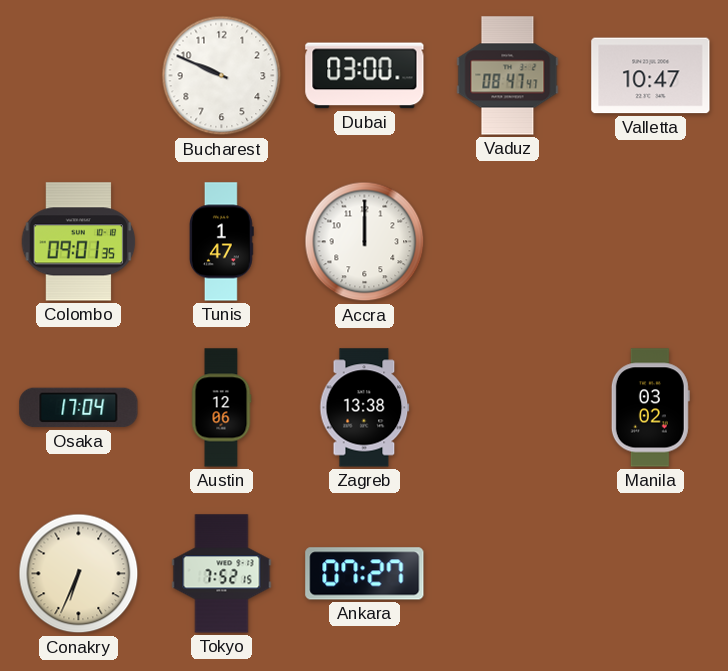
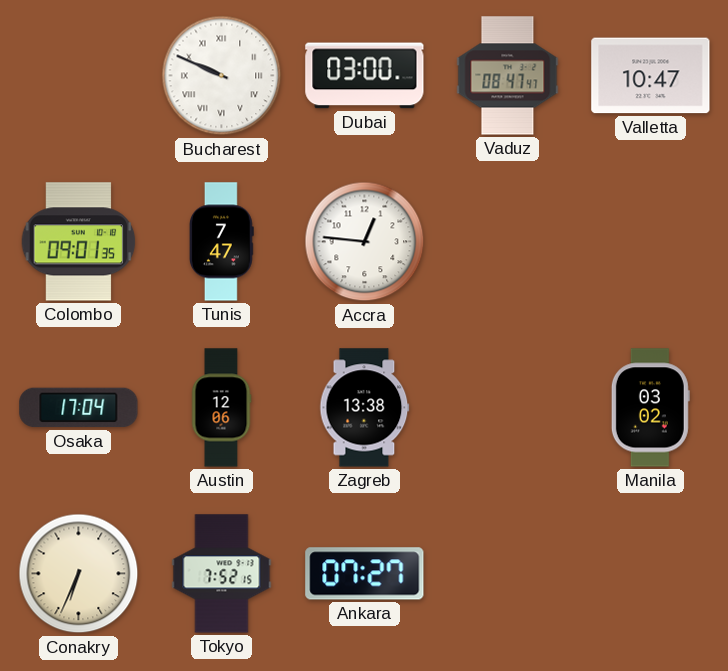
Bucharest numerals: Arabic -> Roman
Tunis: 1:47 -> 7:47
Accra: 12:00 -> 12:46
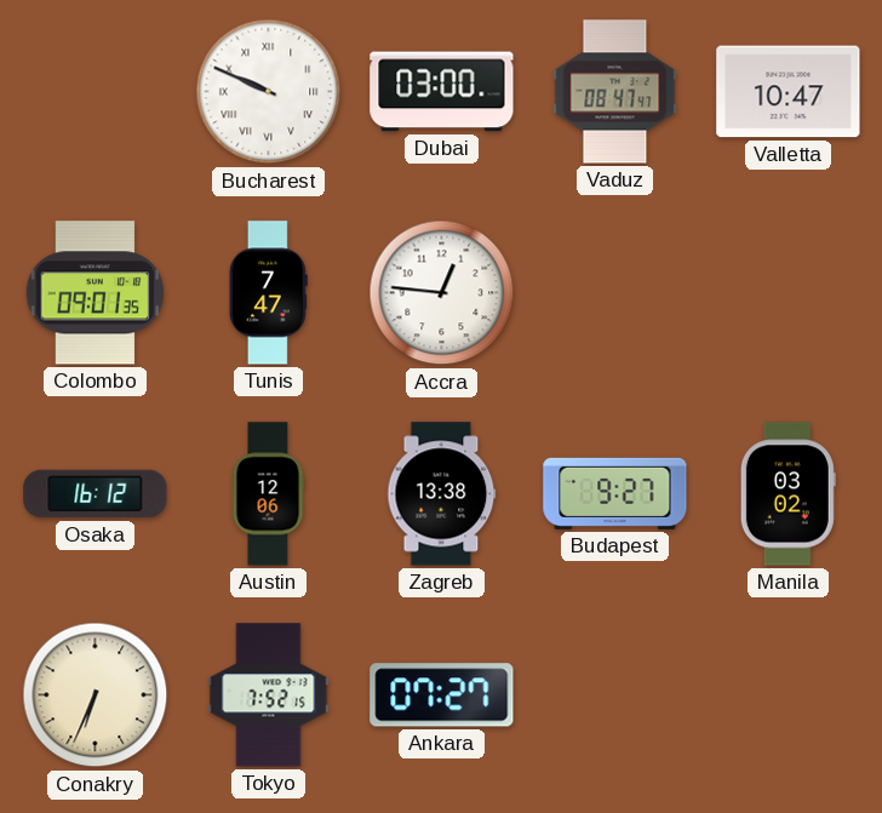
Osaka: 17:04 -> 16:12
Budapest: none -> 9:27
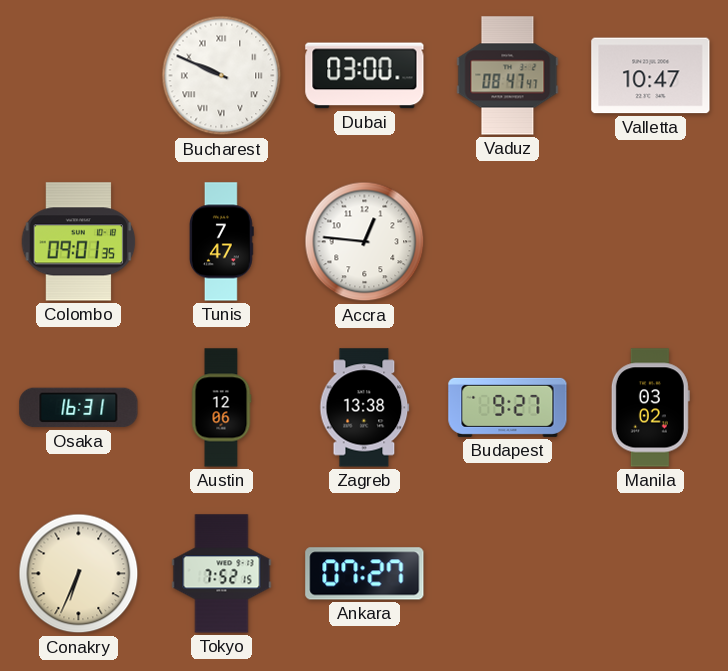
Osaka: 16:12 -> 16:31
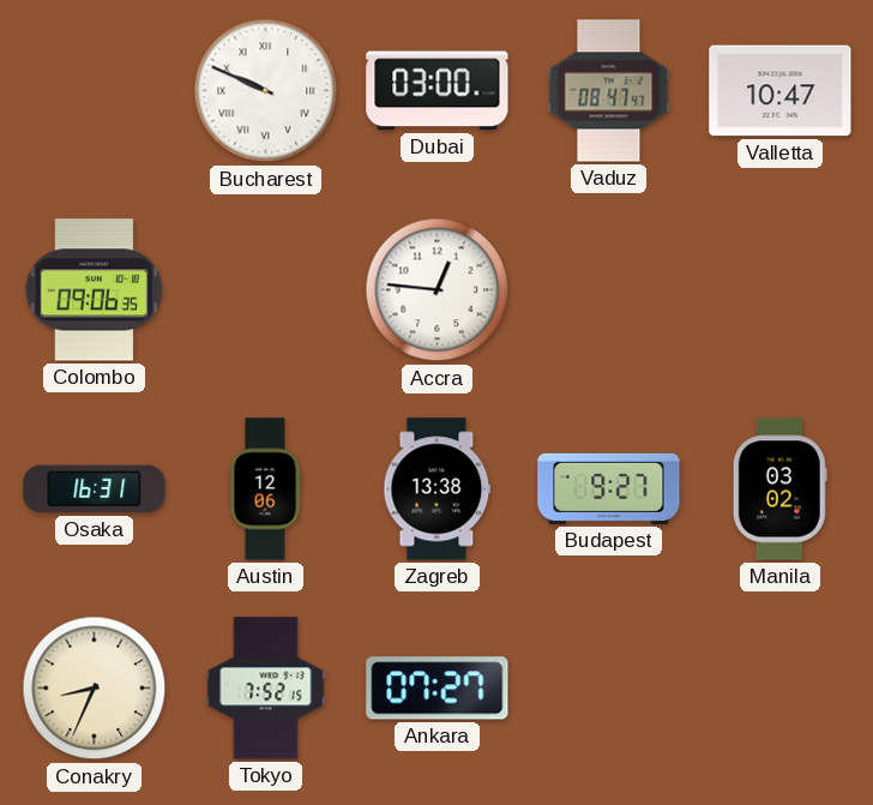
Colombo: 09:01 -> 09:06
Tunis: 7:47 -> none
Conakry: 6:34 -> 8:34
